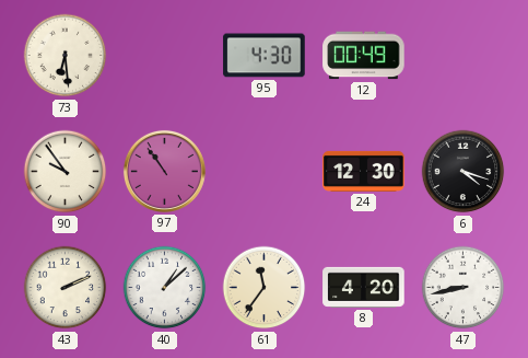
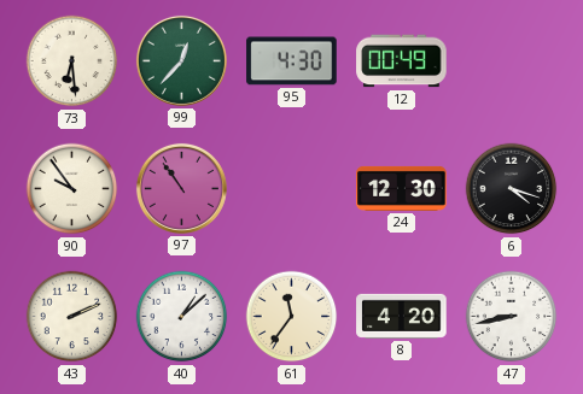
99: none -> 12:37
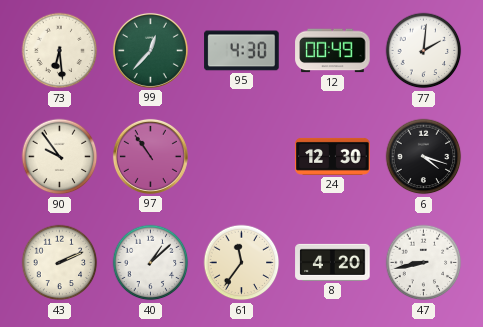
77: none -> 2:01
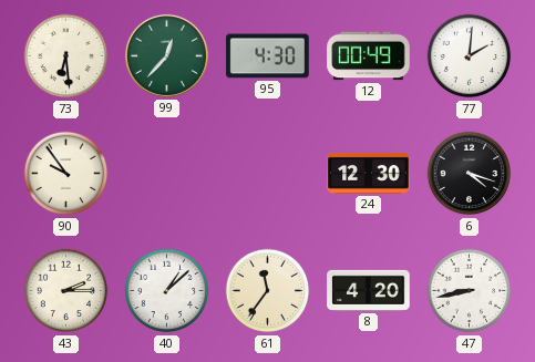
97: 10:54 -> none
43: 2:11 -> 2:15
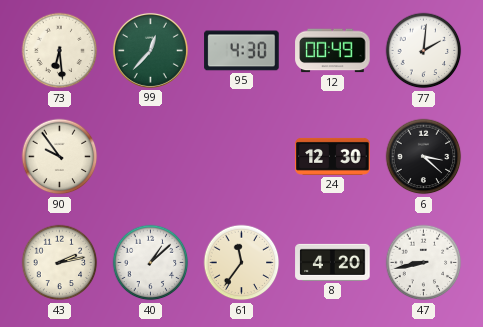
6: 4:18 -> 3:22
43: 2:15 -> 2:13
